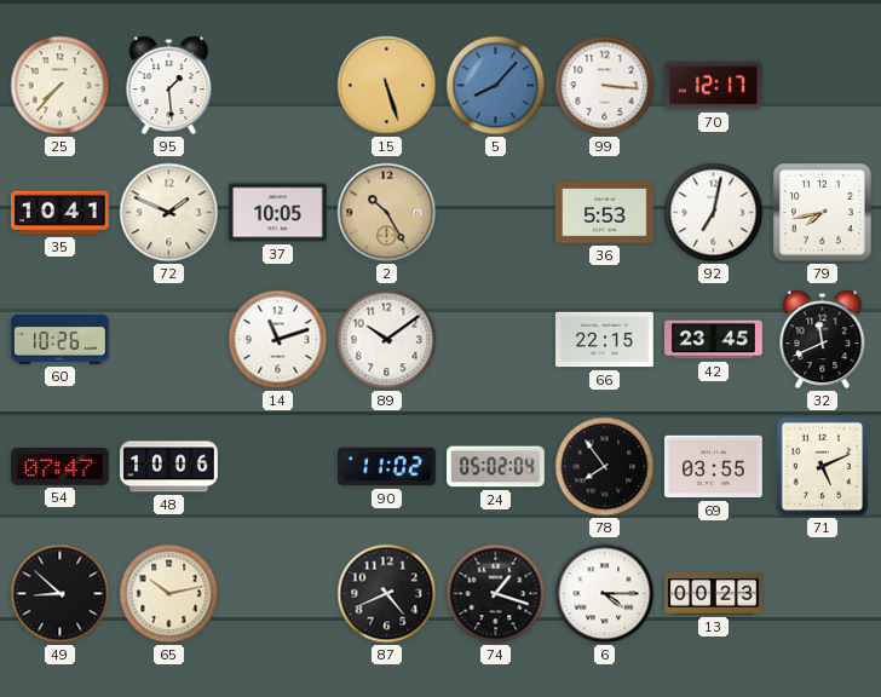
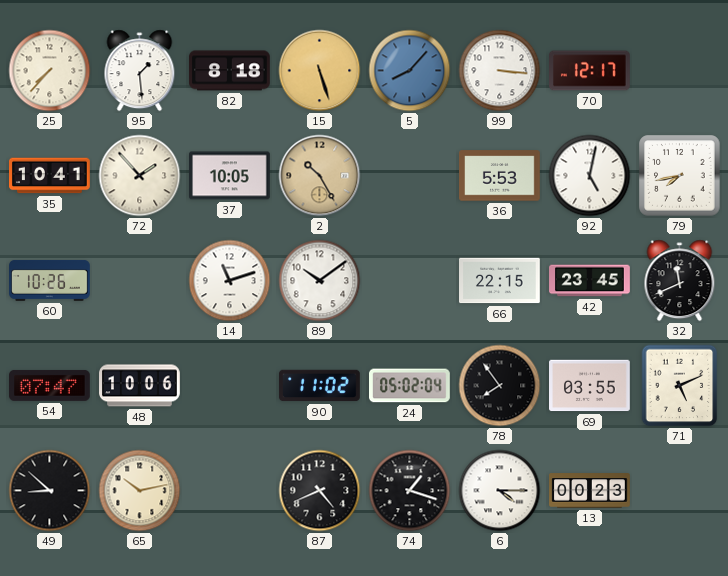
82: none -> 8:18
72: 1:49 -> 1:53
92: 7:02 -> 5:02
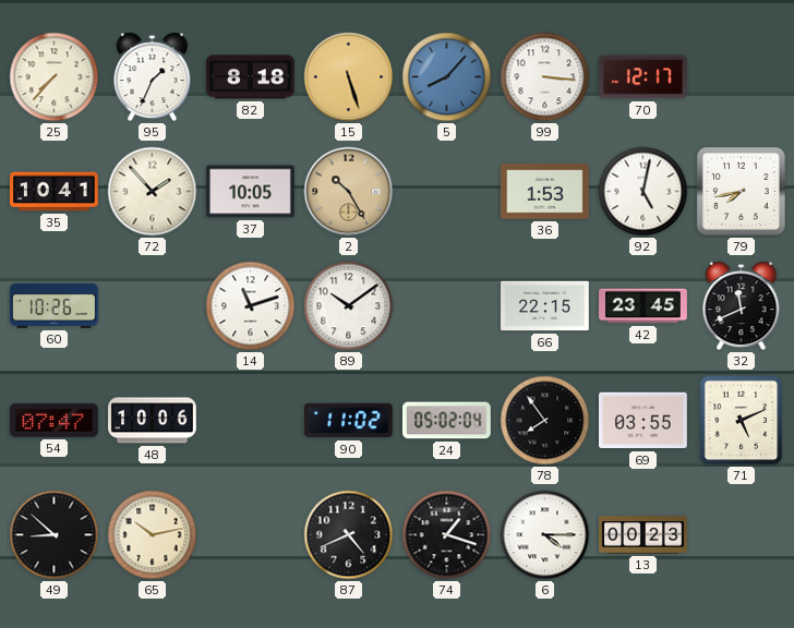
95: 1:29 -> 1:34
36: 5:53 -> 1:53
